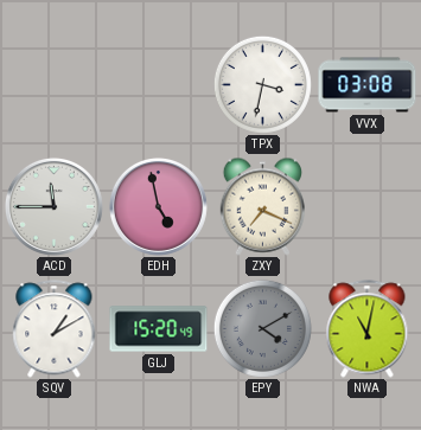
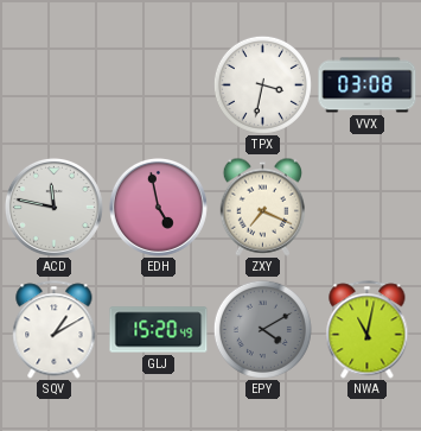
ACD: 11:45 -> 11:47
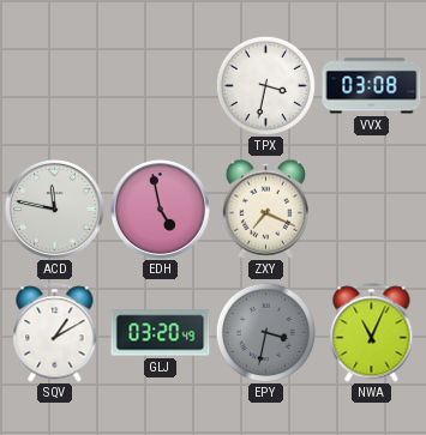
GLJ: 15:20 -> 03:20
EPY: 4:10 -> 3:32
NWA: 11:02 -> 11:04
